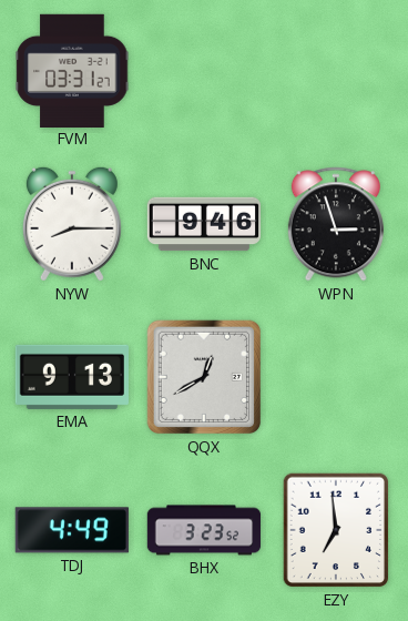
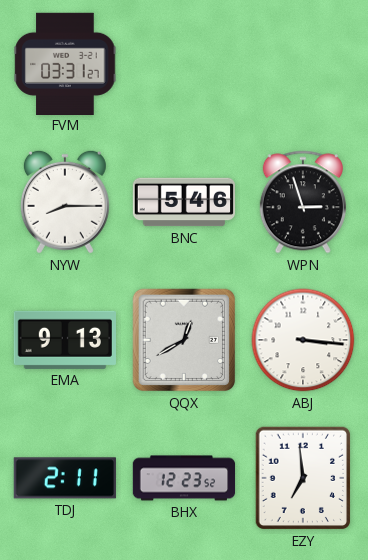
BNC: 9:46 -> 5:46
ABJ: none -> 3:16
TDJ: 4:49 -> 2:11
BHX: 3:23 -> 12:23
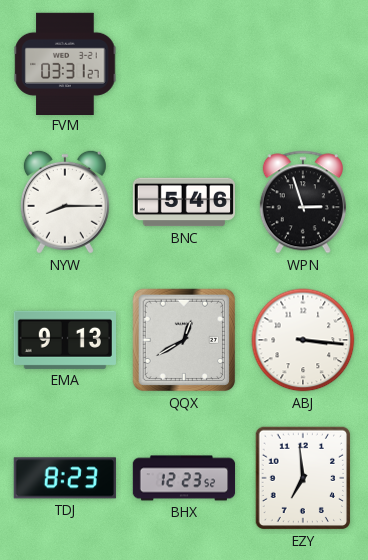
TDJ: 2:11 -> 8:23
